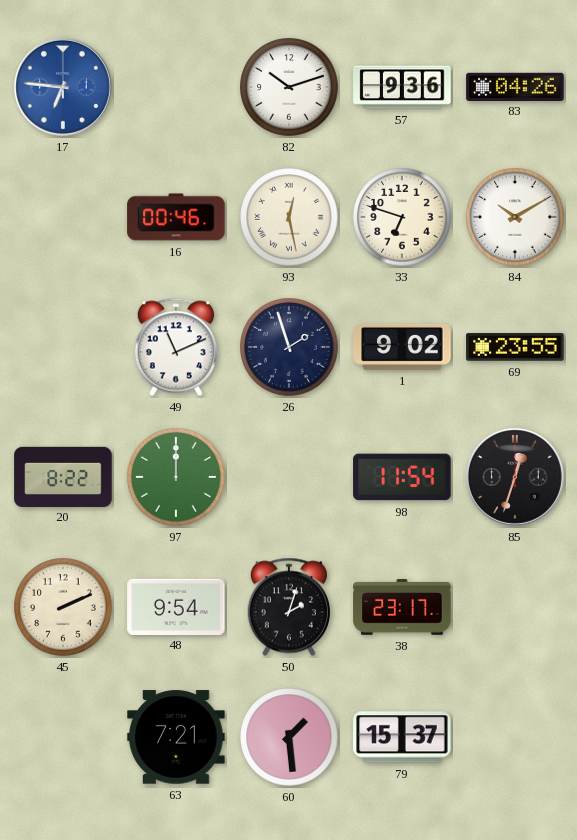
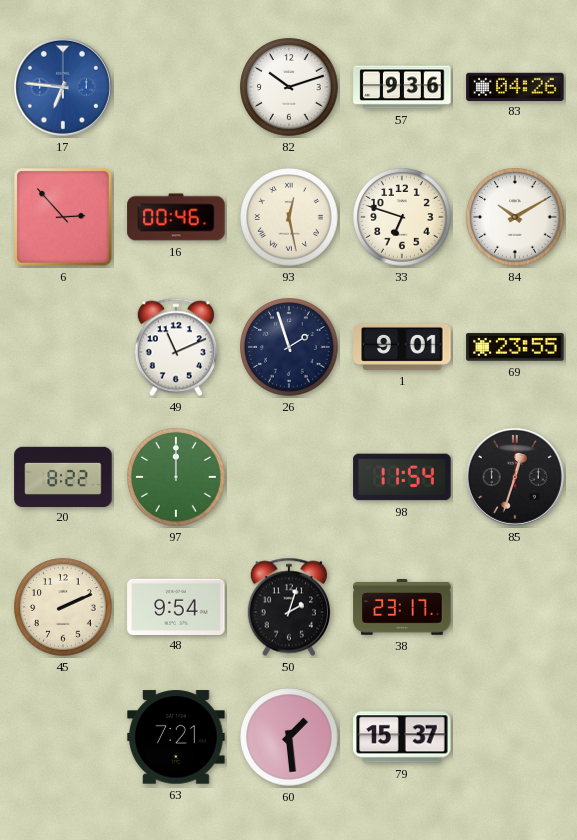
6: none -> 2:53
1: 9:02 -> 9:01
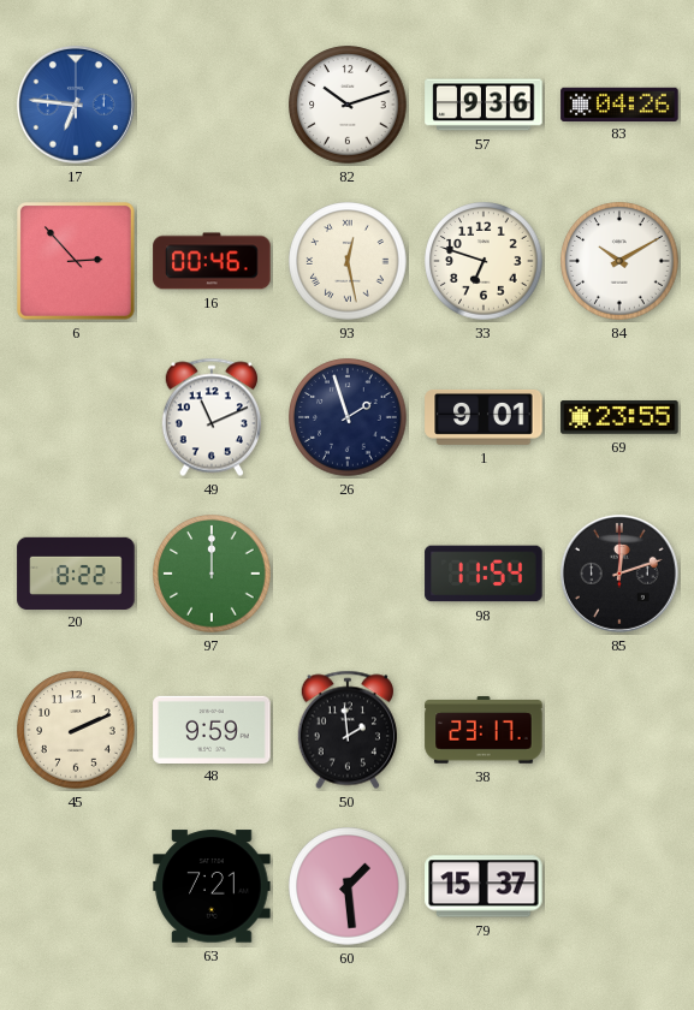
85: 12:33 -> 12:12
48: 9:54 -> 9:59
50: 2:03 -> 1:59
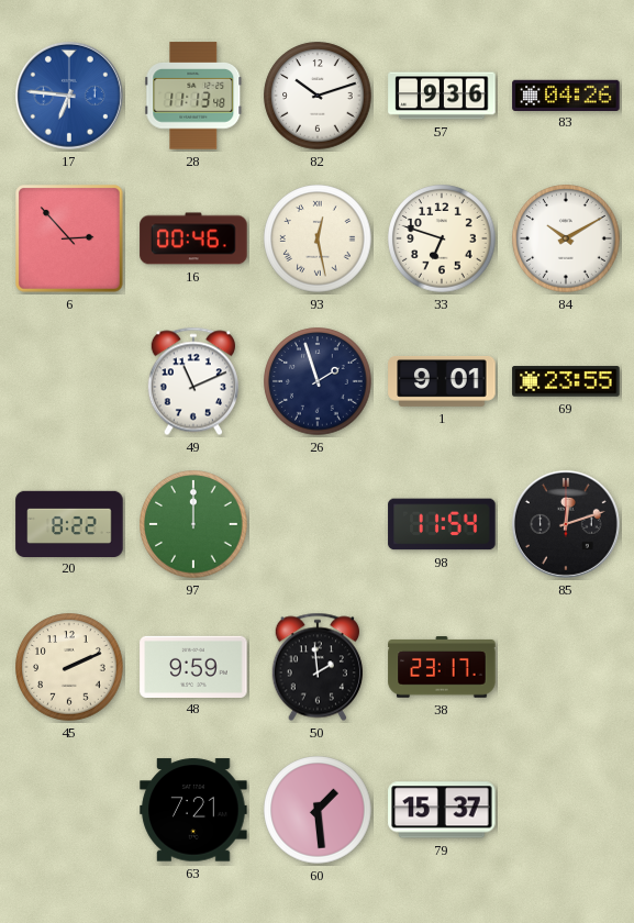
28: none -> 11:13
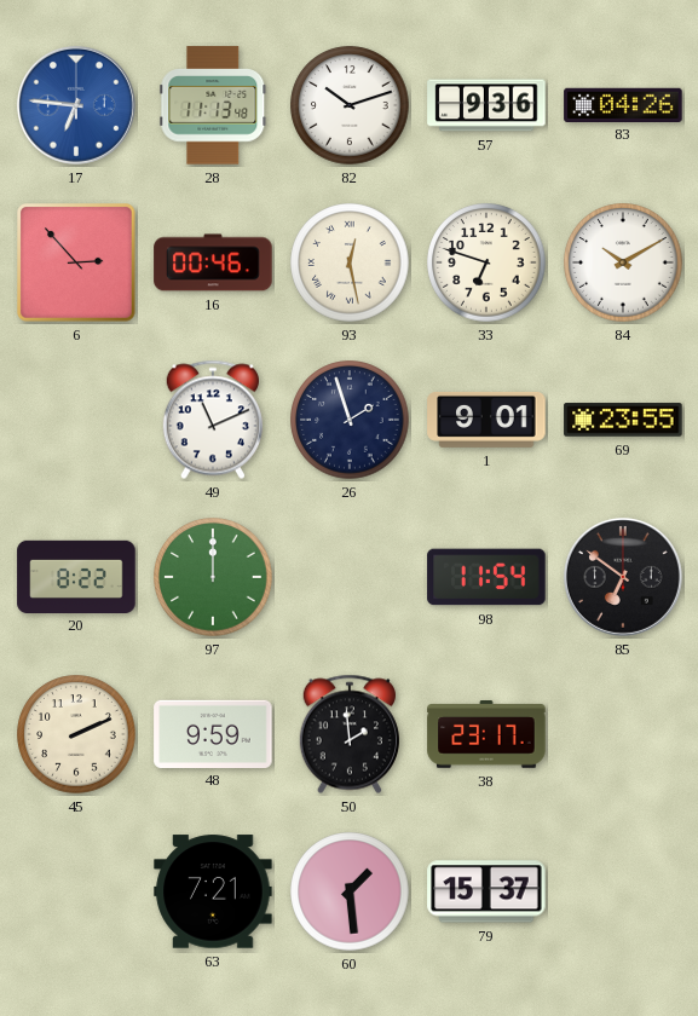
85: 12:12 -> 6:51
